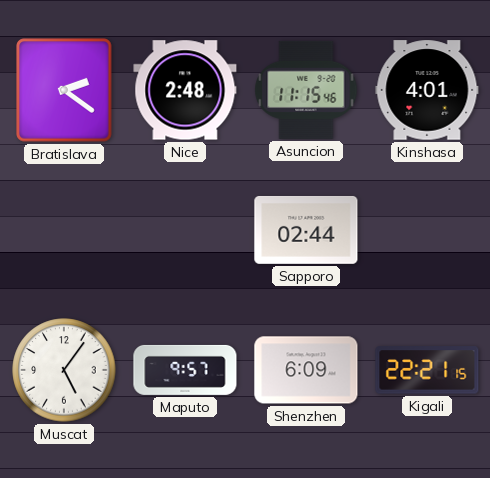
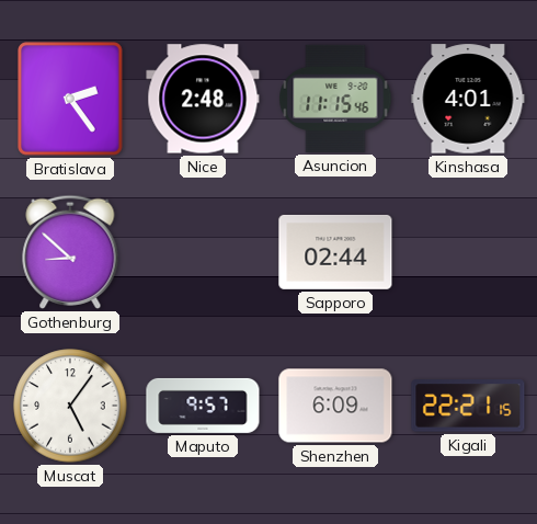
Bratislava: 2:21 -> 2:24
Gothenburg: none -> 8:52
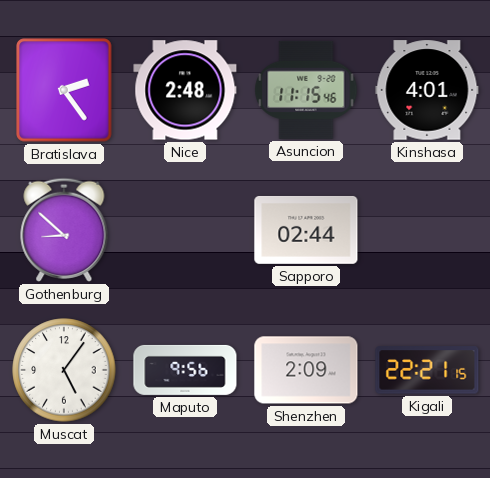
Maputo: 9:57 -> 9:56
Shenzhen: 6:09 -> 2:09
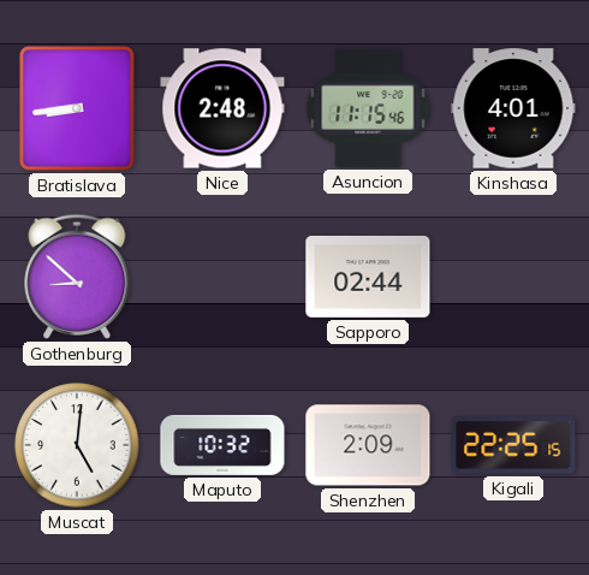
Bratislava: 2:24 -> 8:44
Muscat: 5:06 -> 5:01
Maputo: 9:56 -> 10:32
Kigali: 22:21 -> 22:25
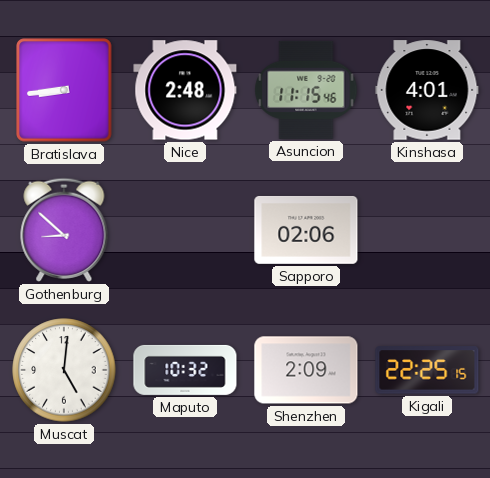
Sapporo: 02:44 -> 02:06
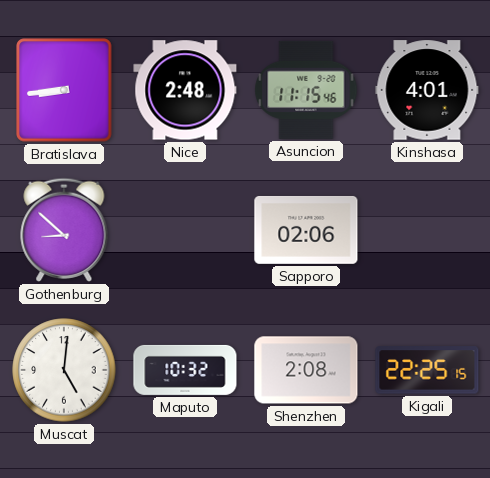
Shenzhen: 2:09 -> 2:08
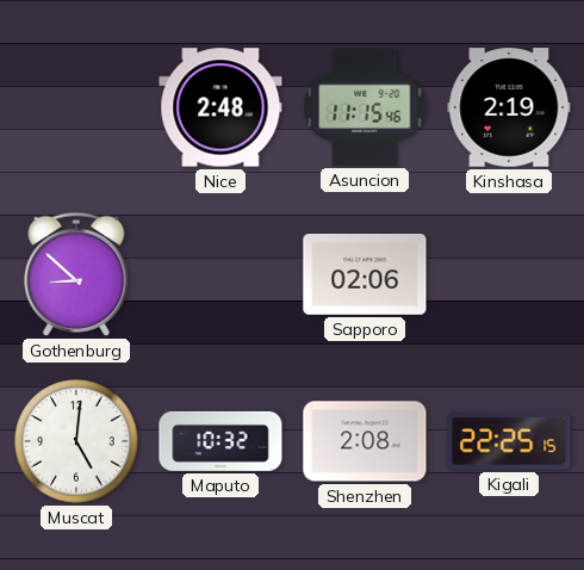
Bratislava: 8:44 -> none
Kinshasa: 4:01 -> 2:19
